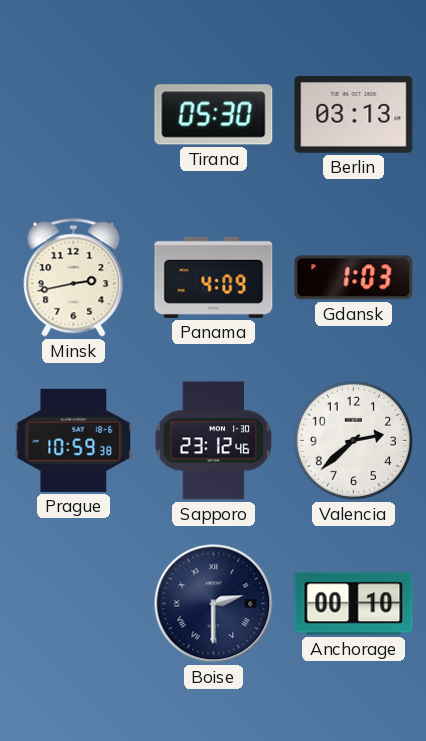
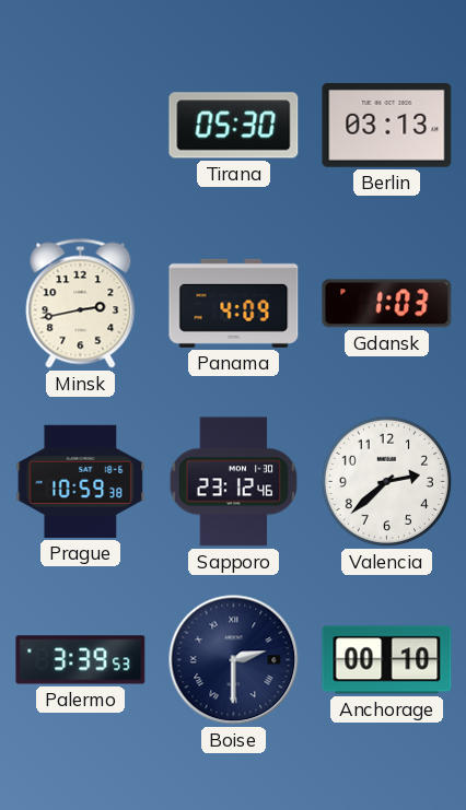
Palermo: none -> 3:39
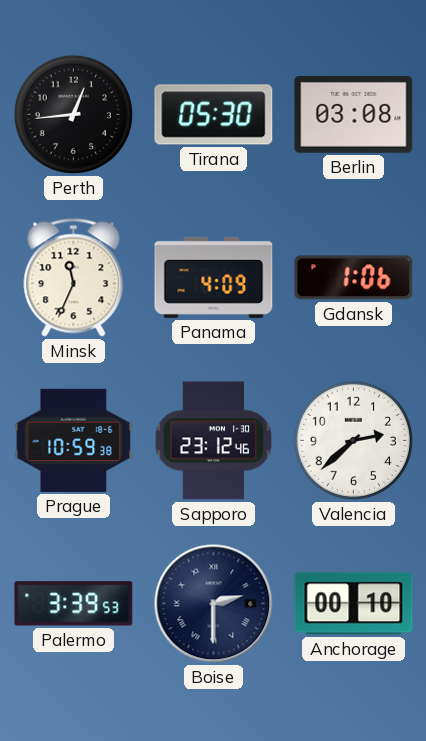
Perth: none -> 12:44
Berlin: 03:13 -> 03:08
Minsk: 2:43 -> 11:34
Gdansk: 1:03 -> 1:06
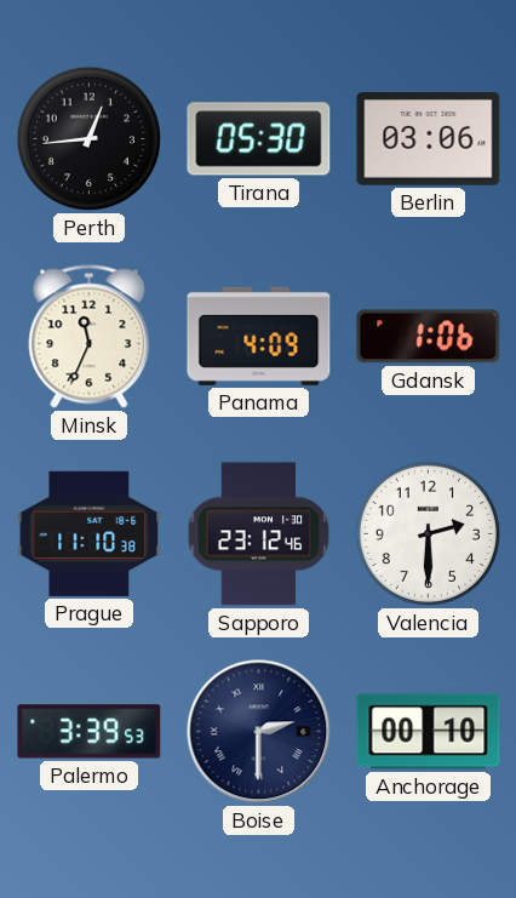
Berlin: 03:08 -> 03:06
Prague: 10:59 -> 11:10
Valencia: 2:38 -> 2:30
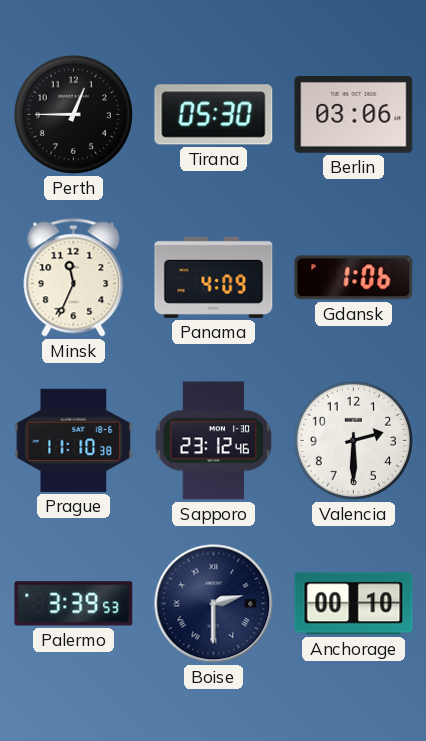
Perth: 12:44 -> 12:45
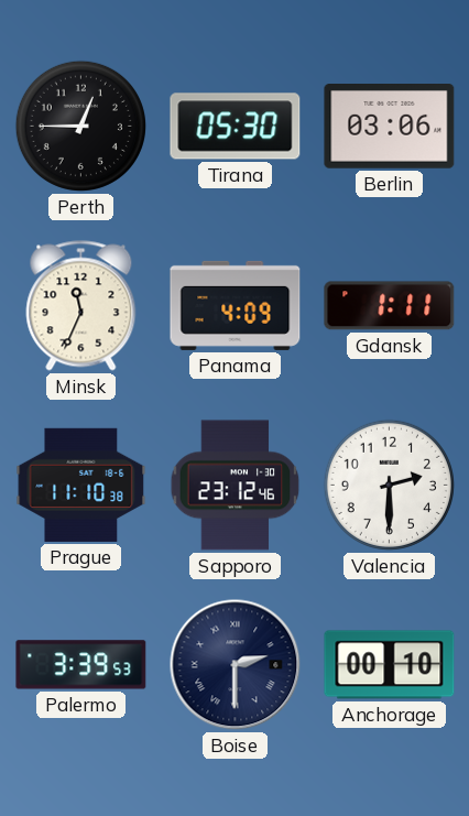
Gdansk: 1:06 -> 1:11
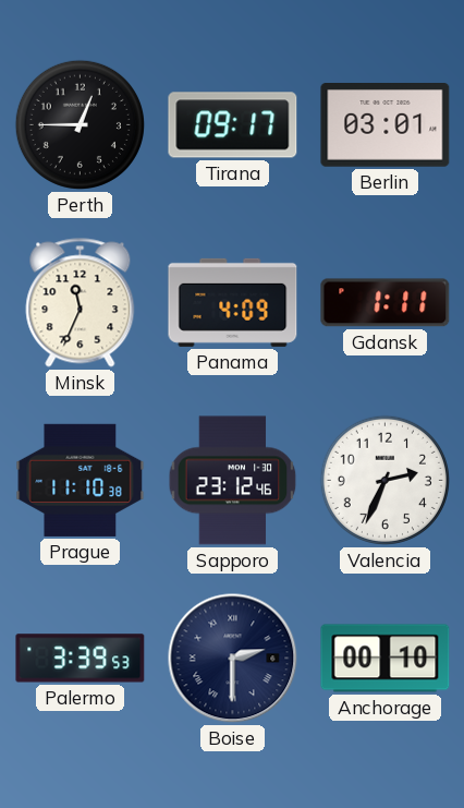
Tirana: 05:30 -> 09:17
Berlin: 03:06 -> 03:01
Valencia: 2:30 -> 2:34
